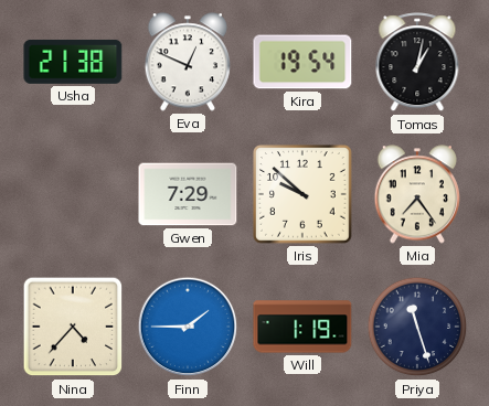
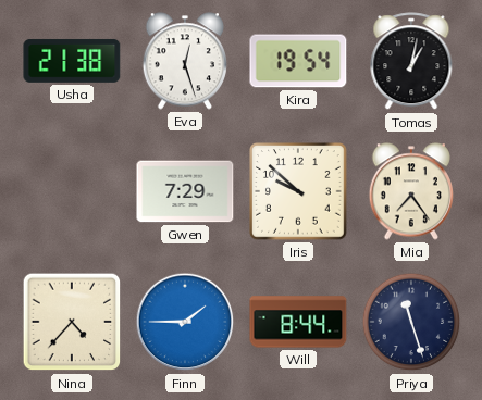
Eva: 12:49 -> 12:27
Will: 1:19 -> 8:44
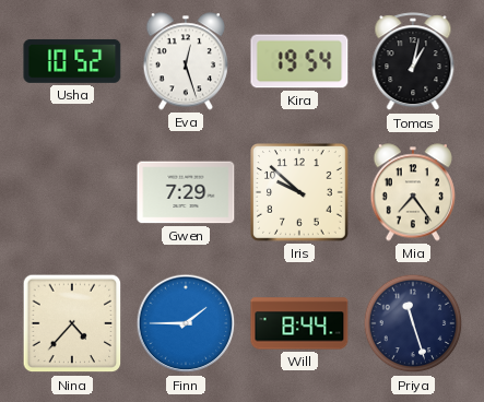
Usha: 21:38 -> 10:52
